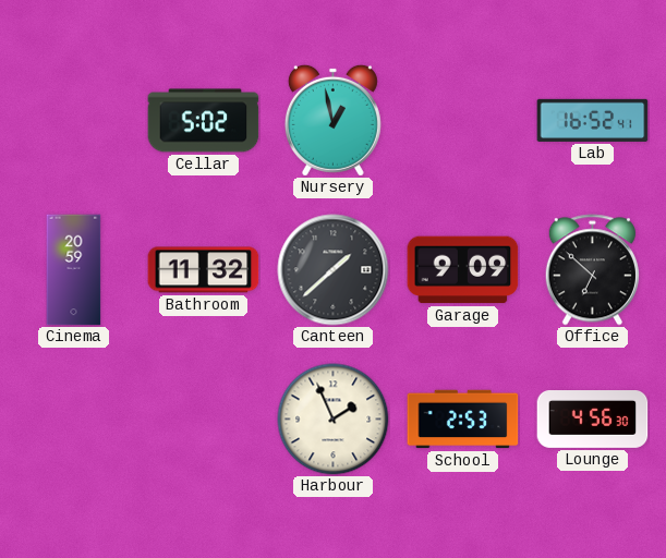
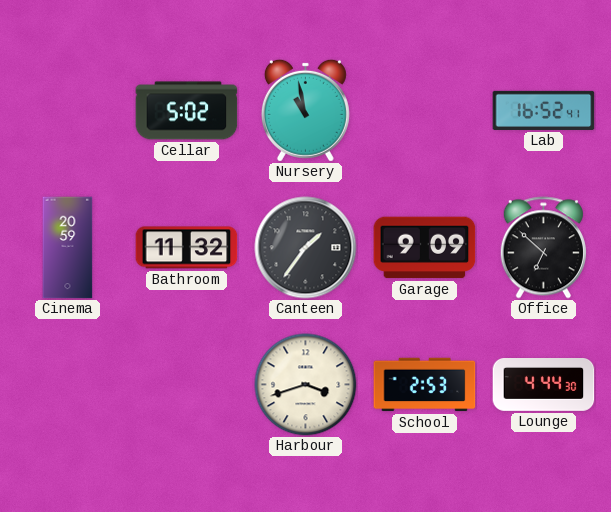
Nursery: 12:58 -> 10:58
Canteen: 1:38 -> 1:36
Harbour: 1:56 -> 3:42
Lounge: 4:56 -> 4:44
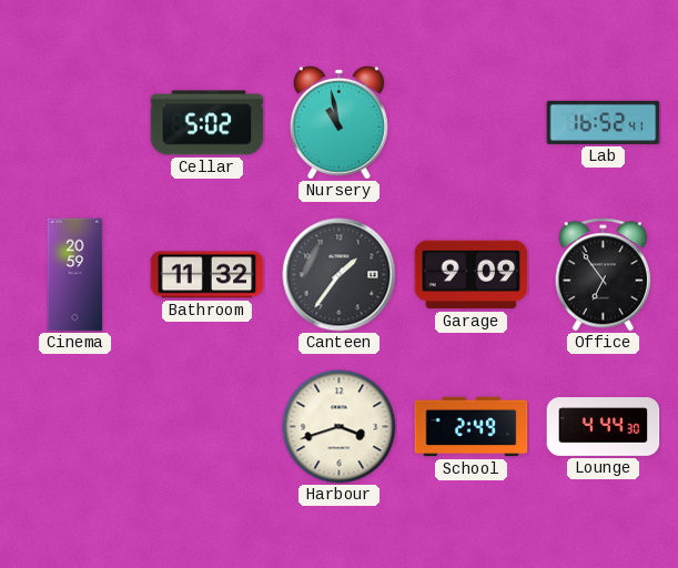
Office: 6:52 -> 6:54
School: 2:53 -> 2:49
